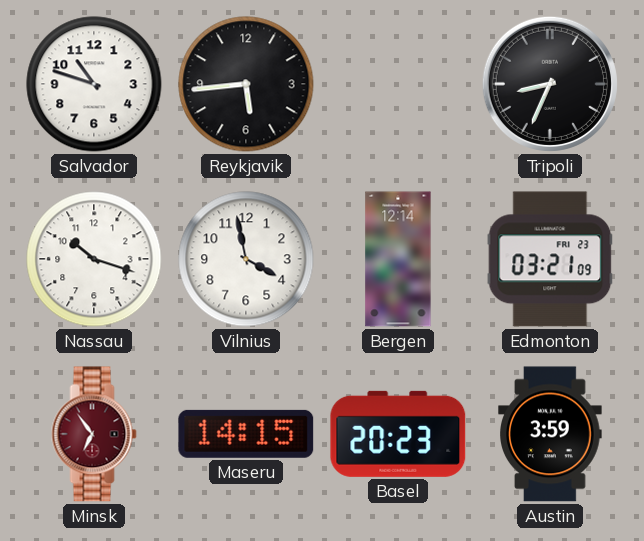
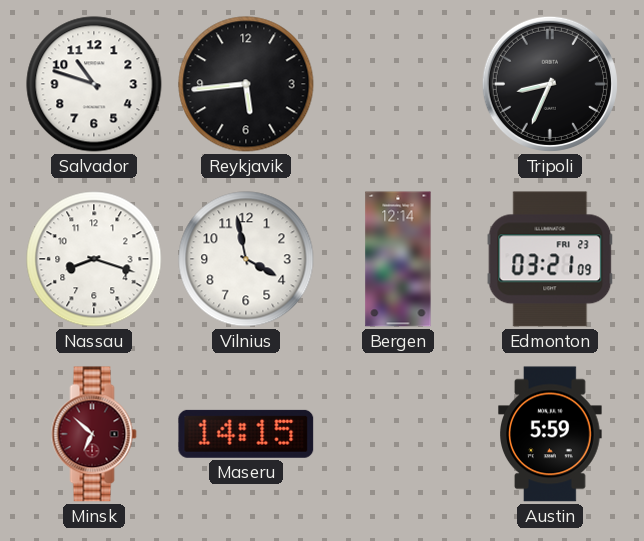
Nassau: 10:18 -> 8:18
Minsk: 6:54 -> 6:52
Basel: 20:23 -> none
Austin: 3:59 -> 5:59
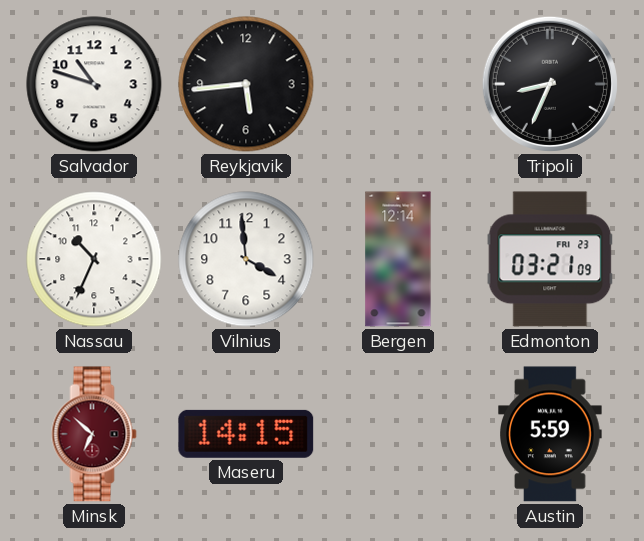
Nassau: 8:18 -> 10:34
Vilnius: 3:58 -> 3:59
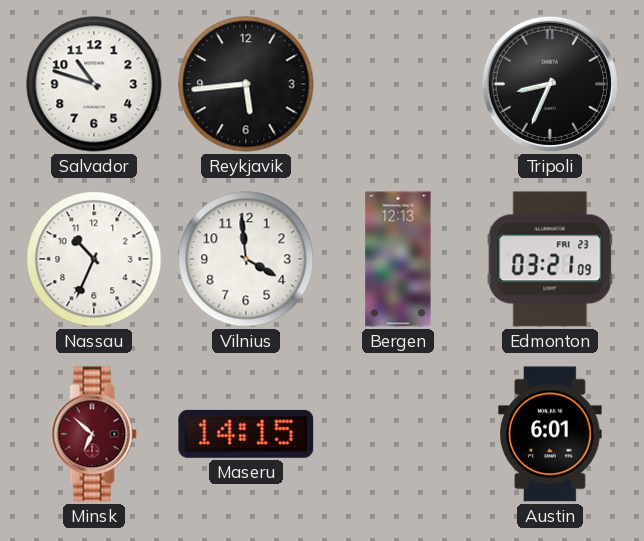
Bergen: 12:14 -> 12:13
Austin: 5:59 -> 6:01
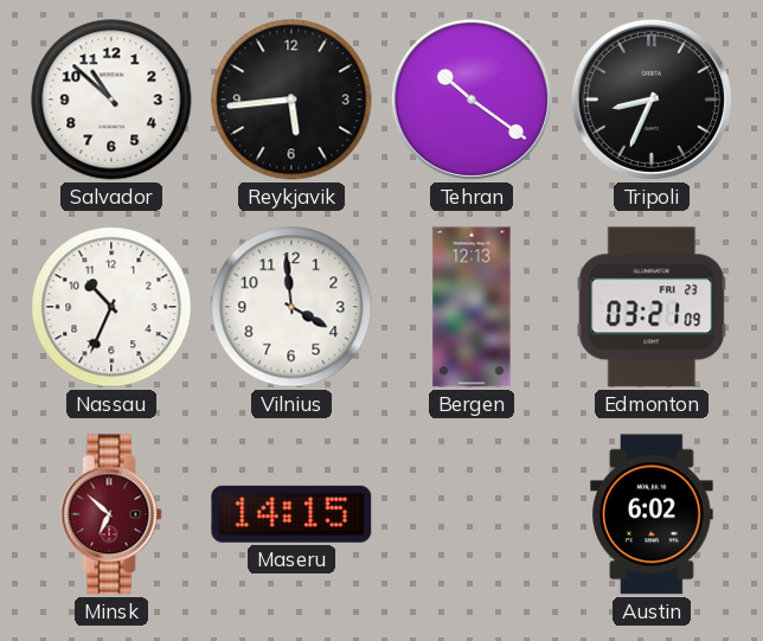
Salvador: 10:48 -> 10:52
Tehran: none -> 10:21
Austin: 6:01 -> 6:02
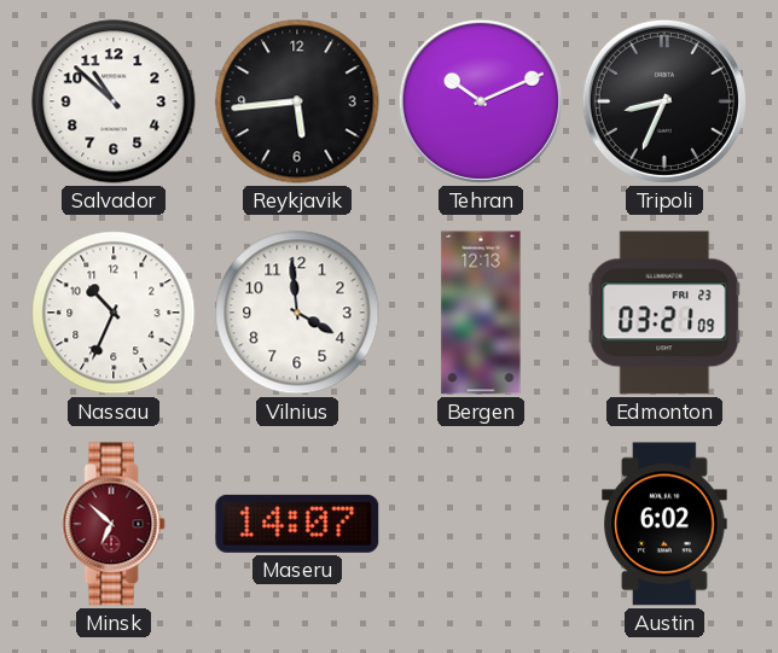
Tehran: 10:21 -> 10:11
Maseru: 14:15 -> 14:07
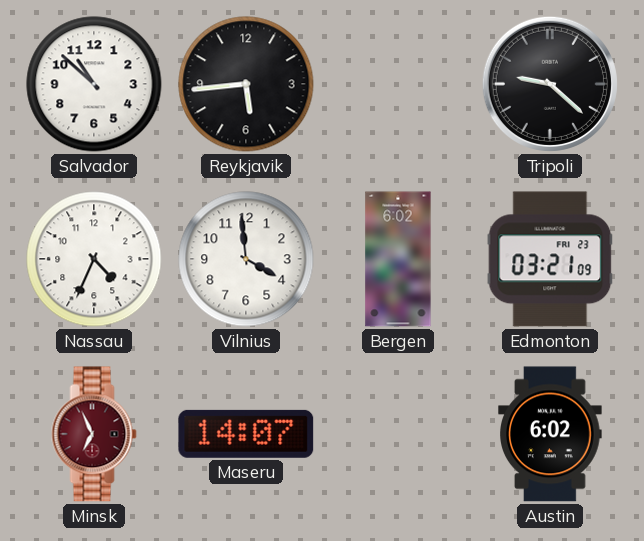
Tehran: 10:11 -> none
Tripoli: 8:34 -> 9:22
Nassau: 10:34 -> 4:34
Bergen: 12:13 -> 6:02
Minsk: 6:52 -> 6:56
